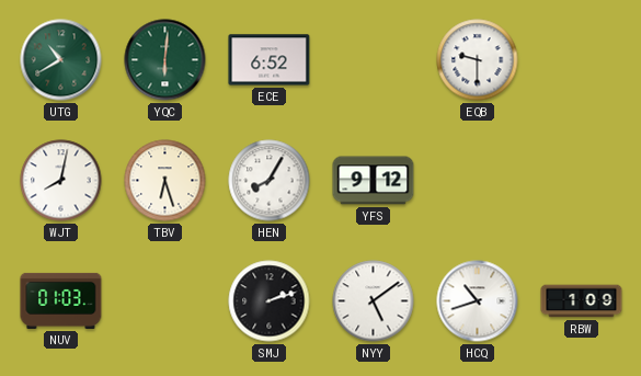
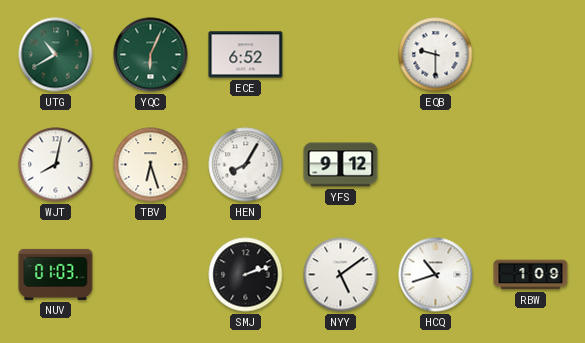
YQC: 6:01 -> 6:04
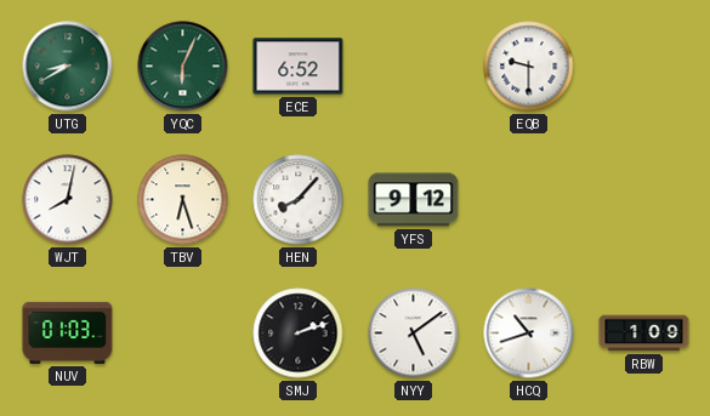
UTG: 10:40 -> 8:40
HEN: 8:05 -> 8:07
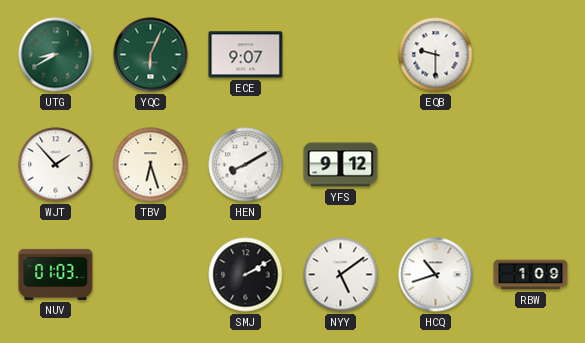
ECE: 6:52 -> 9:07
WJT: 8:02 -> 1:53
HEN: 8:07 -> 8:10
SMJ: 2:12 -> 2:10
